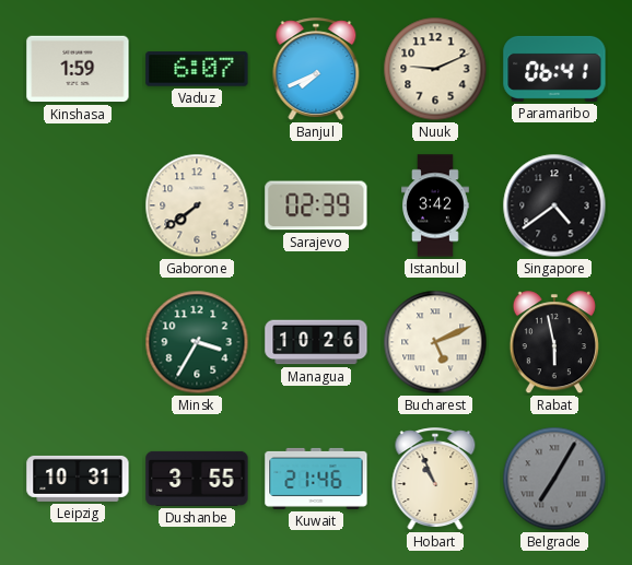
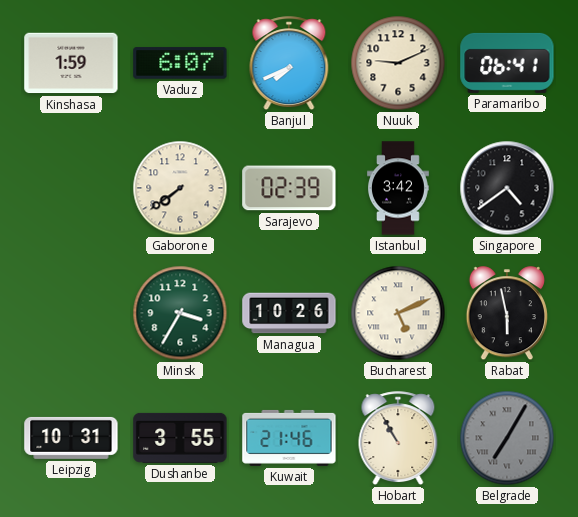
Hobart: 10:56 -> 10:55
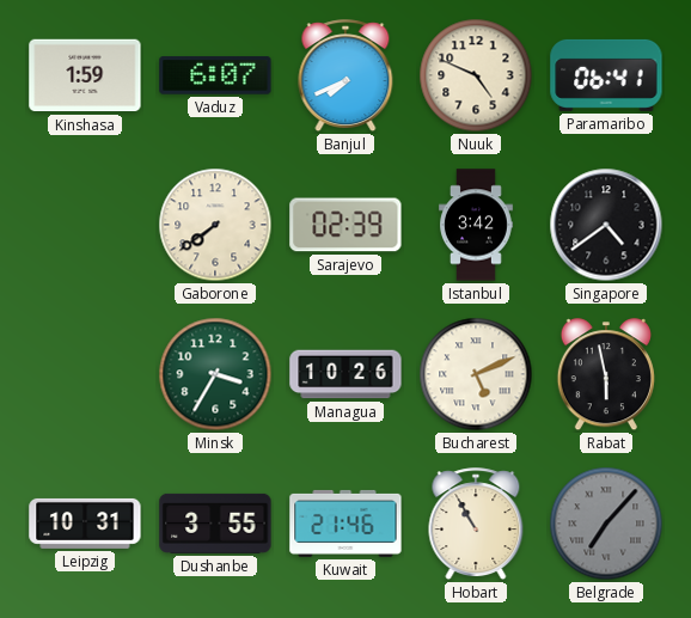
Nuuk: 9:11 -> 4:49
Belgrade: 7:05 -> 7:07
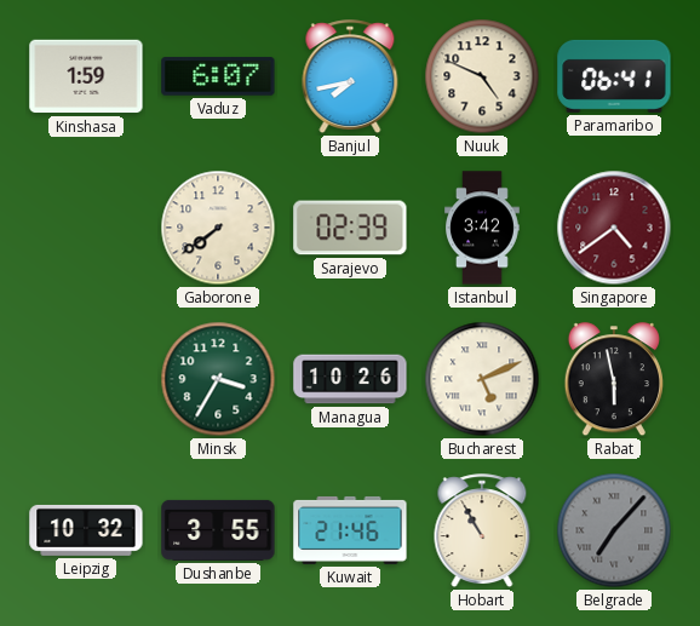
Banjul: 7:41 -> 7:43
Singapore dial: black -> burgundy
Leipzig: 10:31 -> 10:32
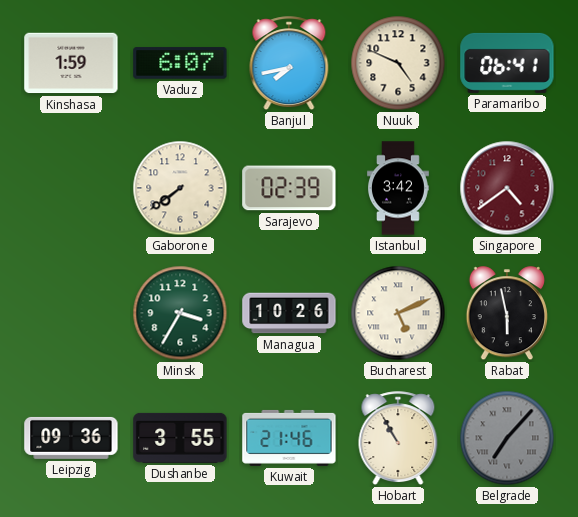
Leipzig: 10:32 -> 09:36
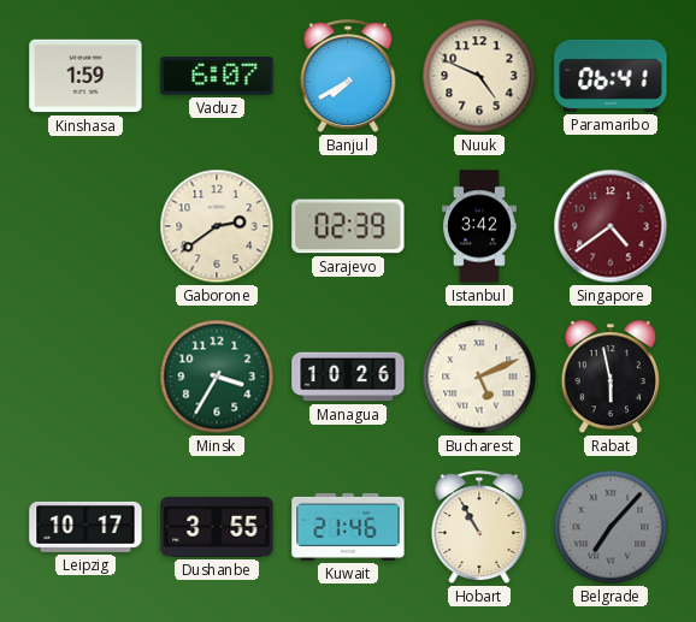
Banjul: 7:43 -> 7:40
Gaborone: 7:39 -> 2:39
Leipzig: 09:36 -> 10:17
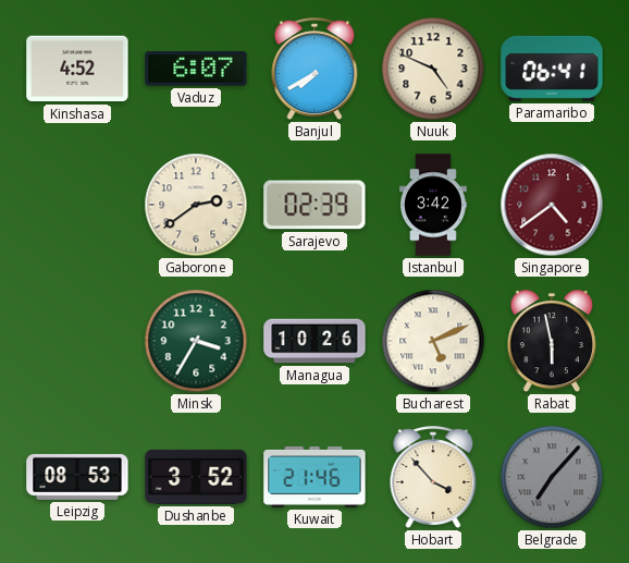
Kinshasa: 1:59 -> 4:52
Leipzig: 10:17 -> 08:53
Dushanbe: 3:55 -> 3:52
Hobart: 10:55 -> 3:53
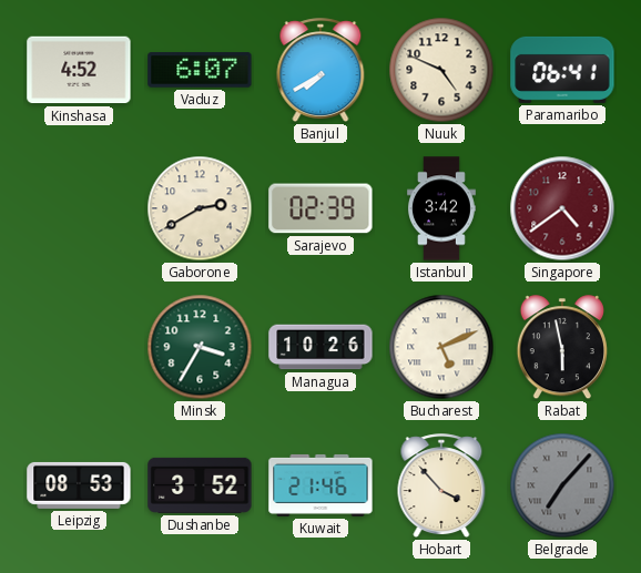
Gaborone: 2:39 -> 2:40
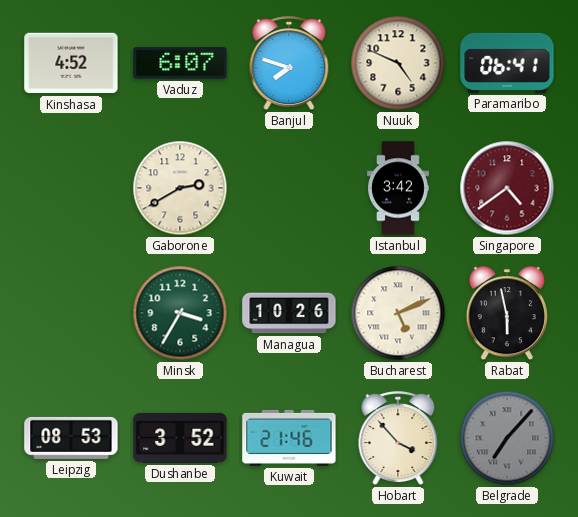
Banjul: 7:40 -> 7:48
Sarajevo: 02:39 -> none
